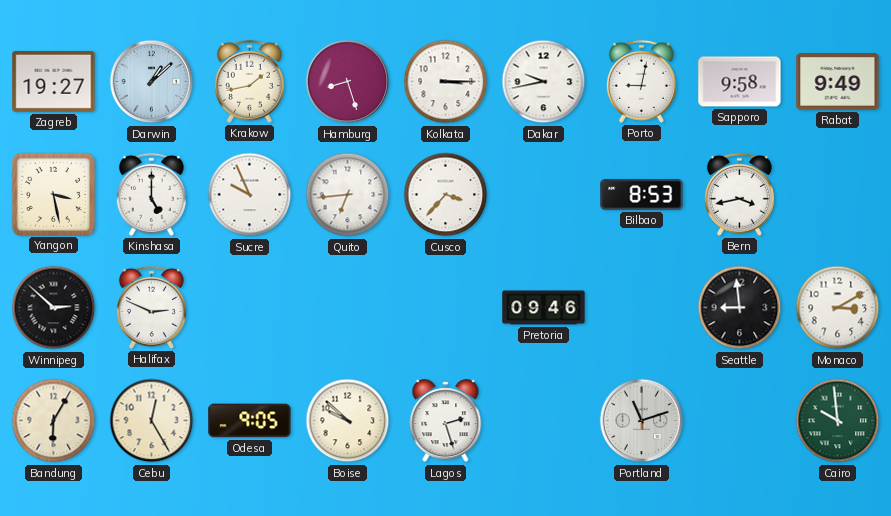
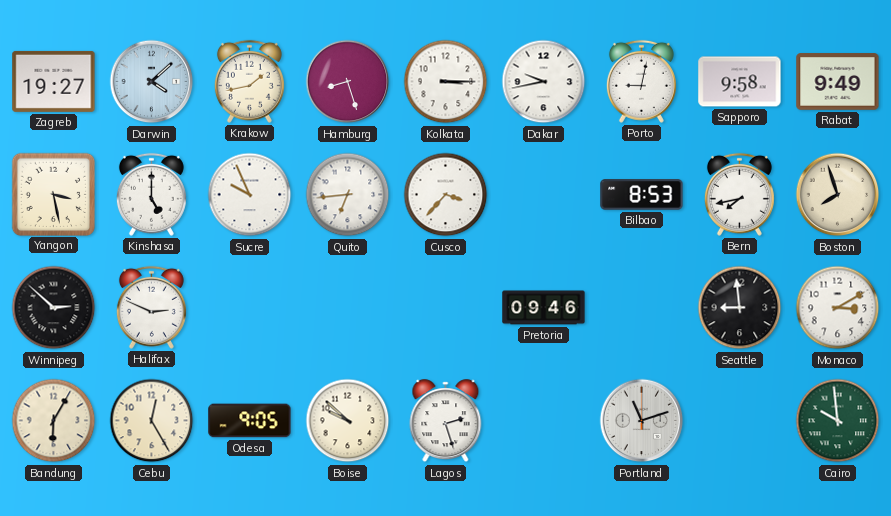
Darwin: 1:08 -> 4:08
Bern: 3:43 -> 7:43
Boston: none -> 7:57
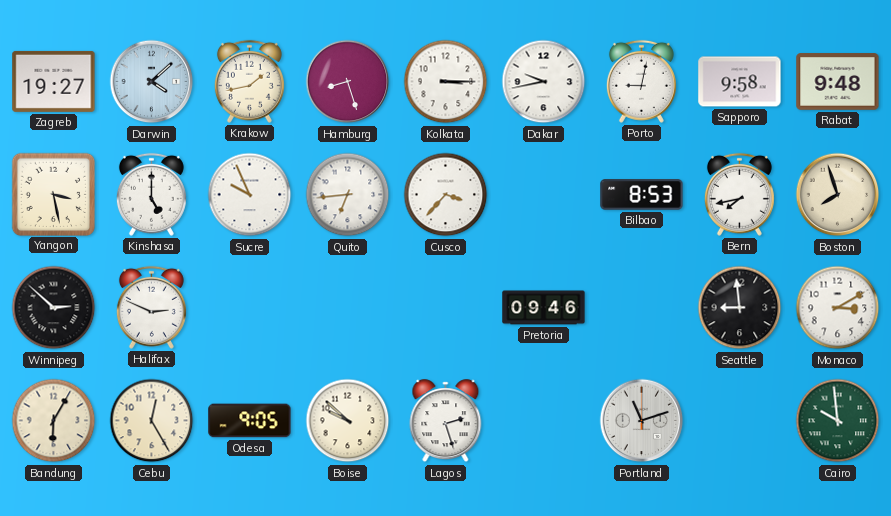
Rabat: 9:49 -> 9:48
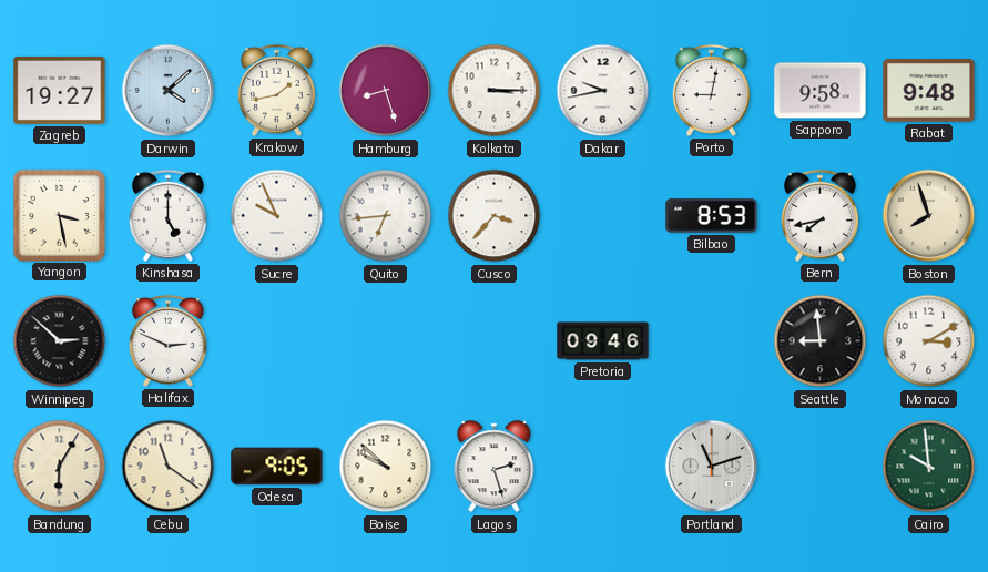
Cebu: 12:25 -> 11:21
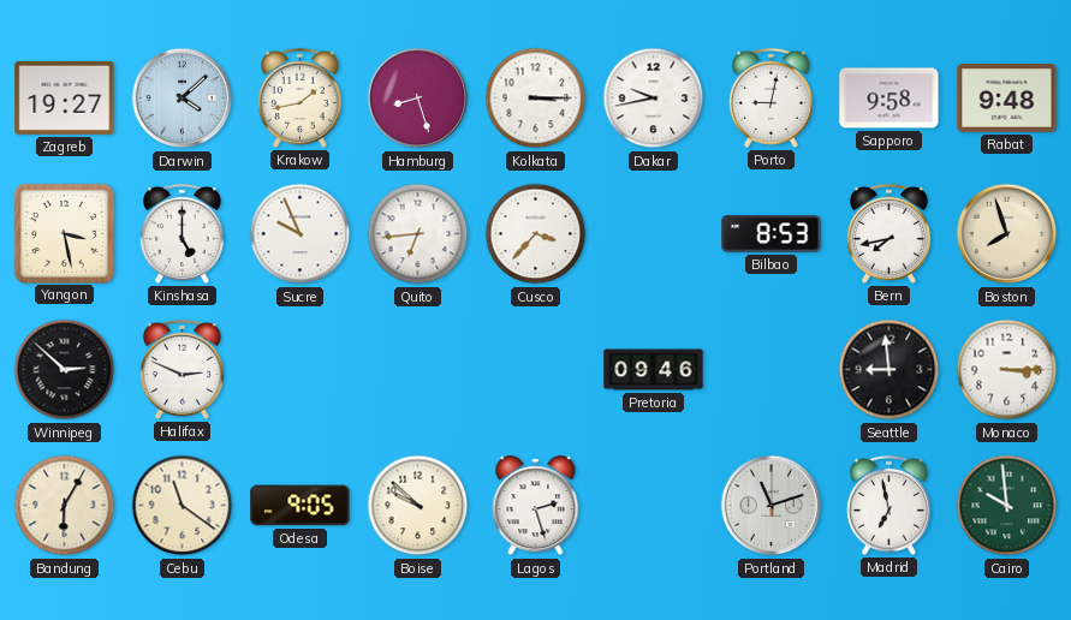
Monaco: 3:10 -> 3:15
Madrid: none -> 6:58
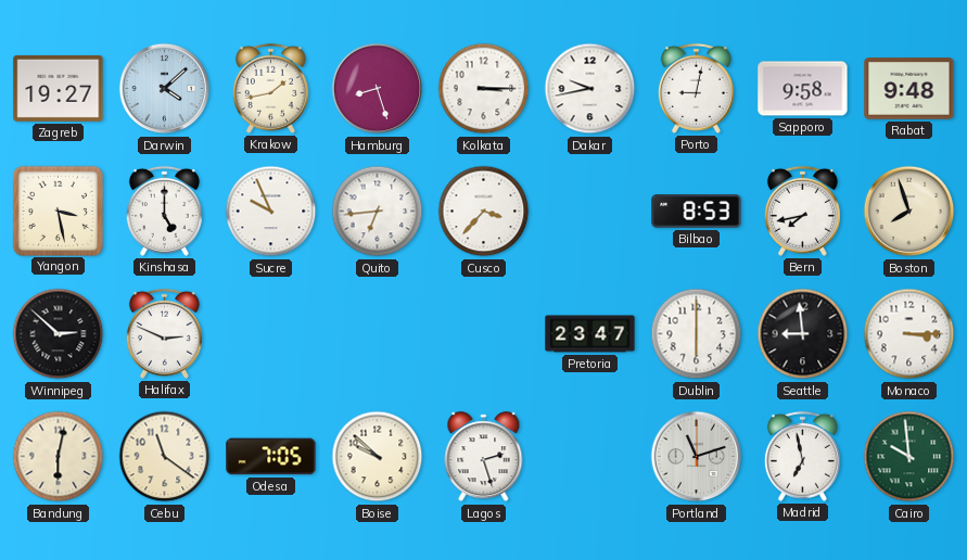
Pretoria: 09:46 -> 23:47
Dublin: none -> 6:00
Bandung: 6:05 -> 6:02
Odesa: 9:05 -> 7:05
